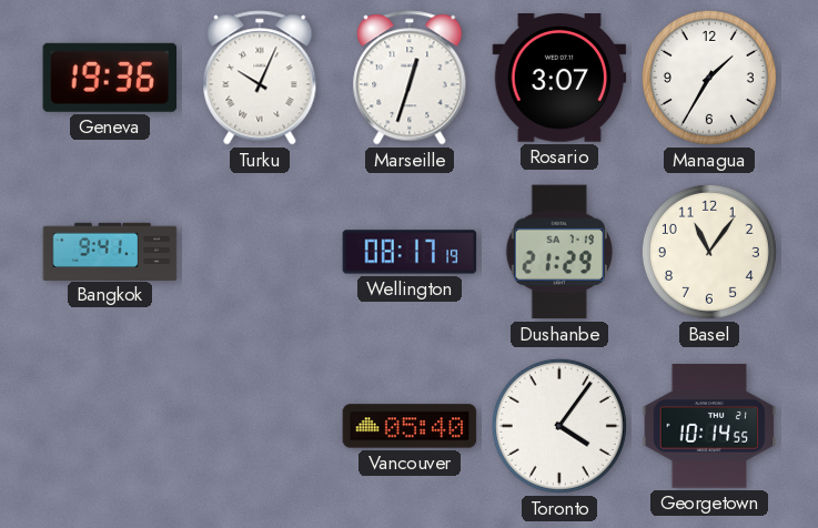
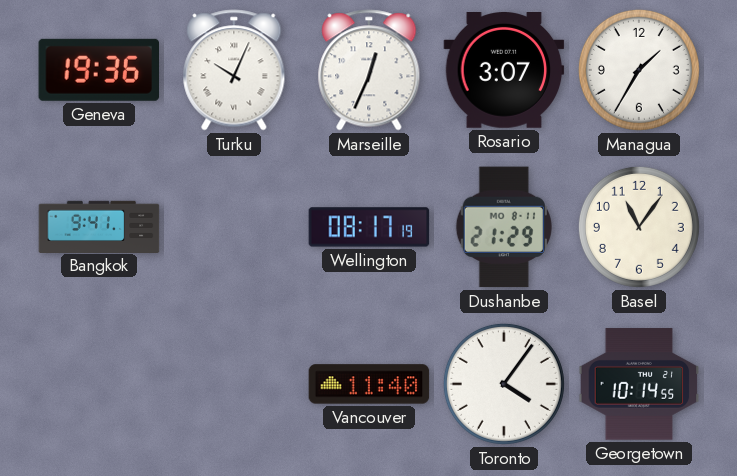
Marseille: 12:33 -> 12:34
Dushanbe date: SA 7-19 -> MO 8-11
Vancouver: 05:40 -> 11:40
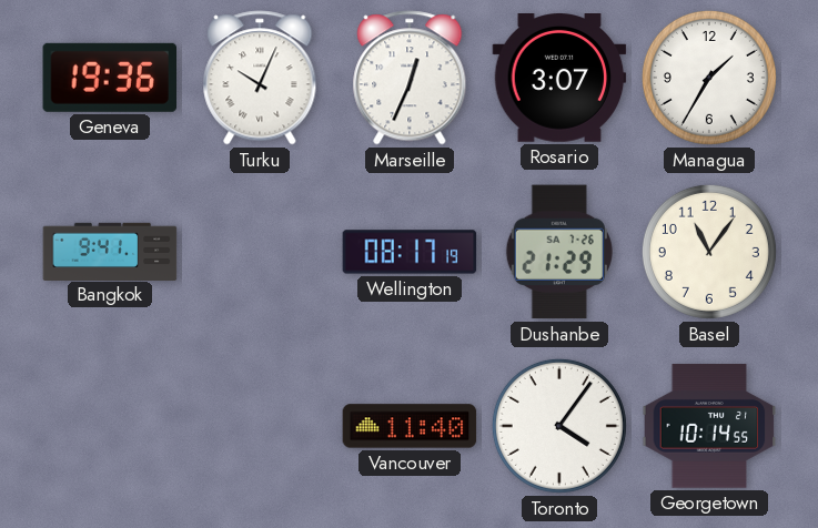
Dushanbe date: MO 8-11 -> SA 7-26
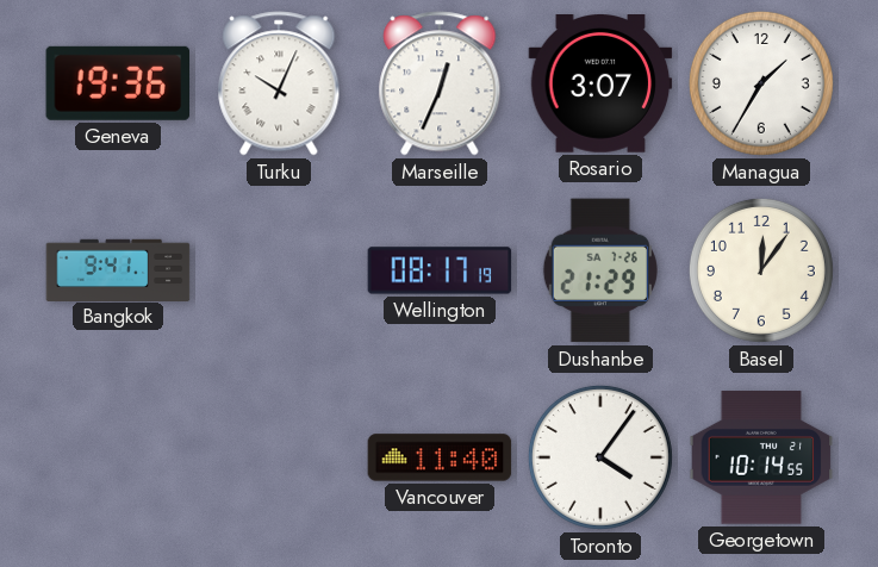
Basel: 11:06 -> 12:06
